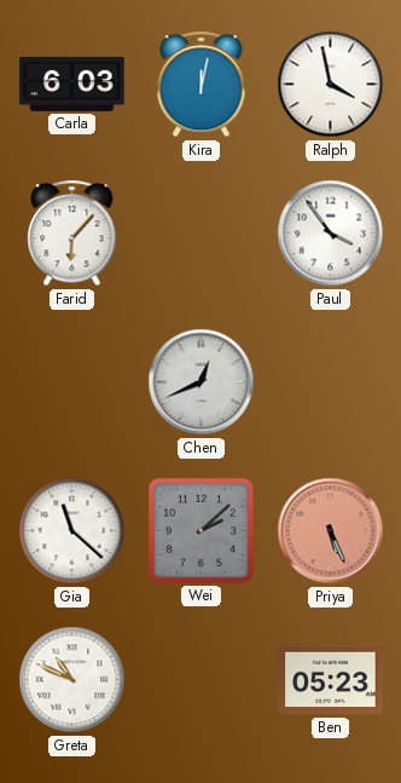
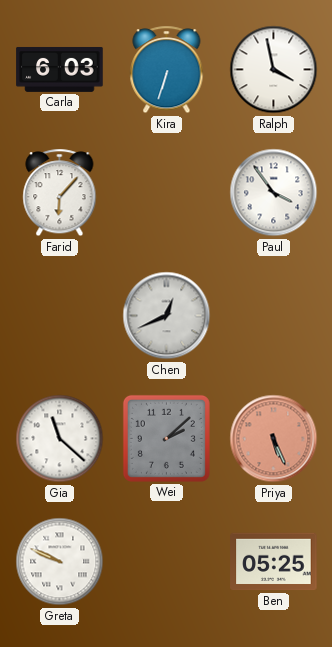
Kira: 12:02 -> 6:33
Greta: 10:49 -> 9:49
Ben: 05:23 -> 05:25
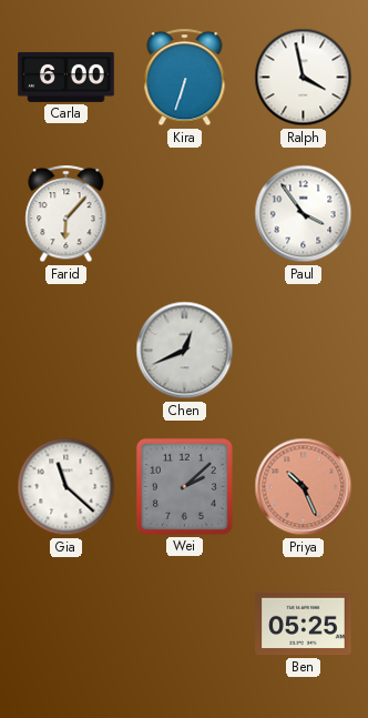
Carla: 6:03 -> 6:00
Priya: 5:26 -> 10:26
Greta: 9:49 -> none
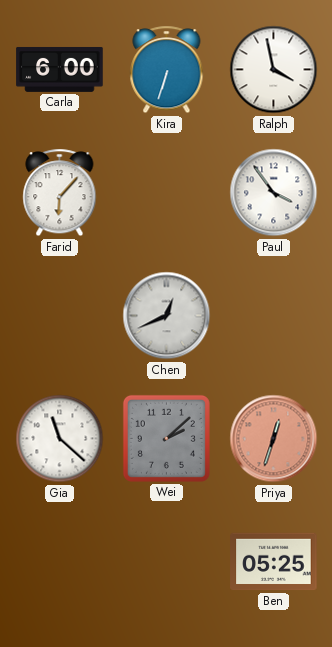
Priya: 10:26 -> 12:33
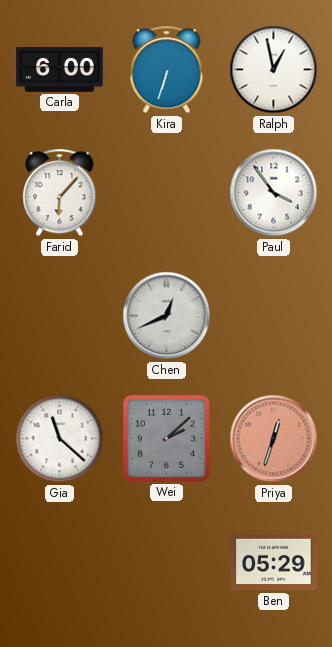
Ralph: 3:58 -> 12:58
Ben: 05:25 -> 05:29
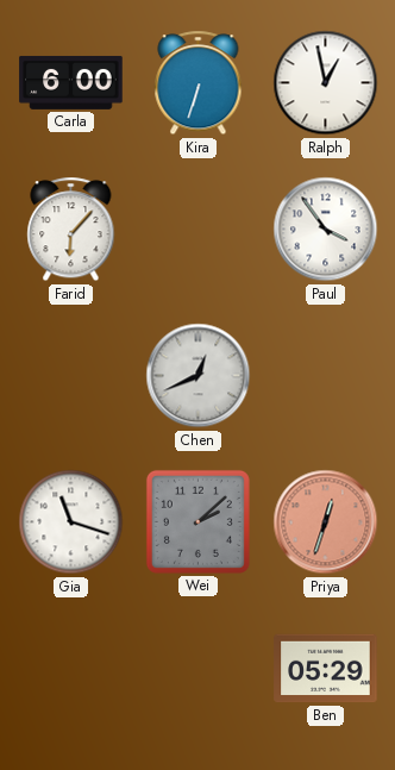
Gia: 11:22 -> 11:18
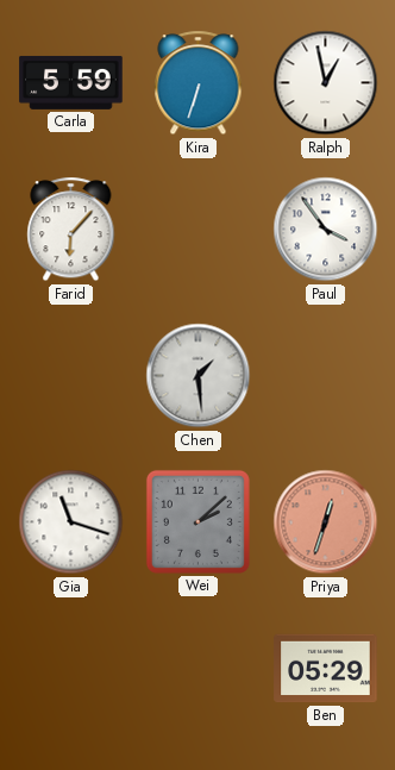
Carla: 6:00 -> 5:59
Chen: 12:41 -> 1:29
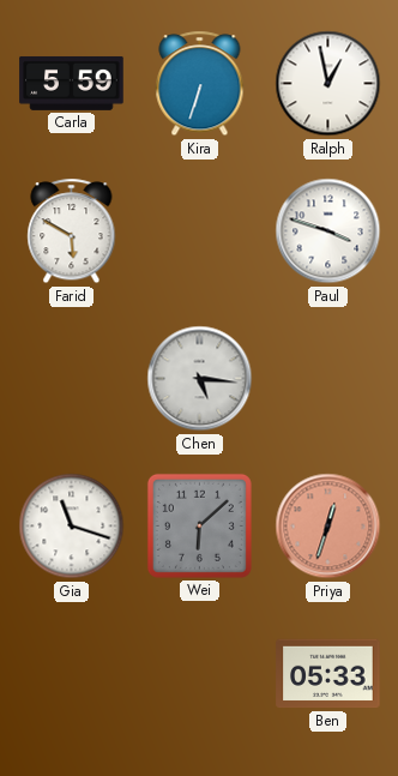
Farid: 6:07 -> 5:50
Paul: 3:54 -> 3:48
Chen: 1:29 -> 5:16
Wei: 2:08 -> 6:08
Ben: 05:29 -> 05:33
